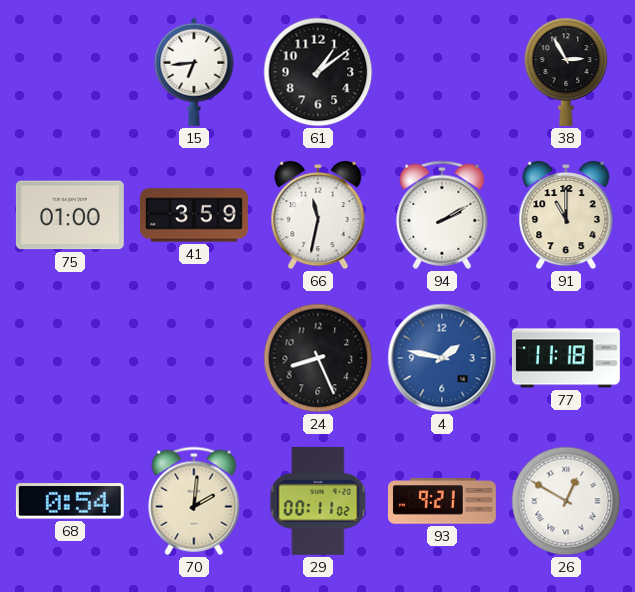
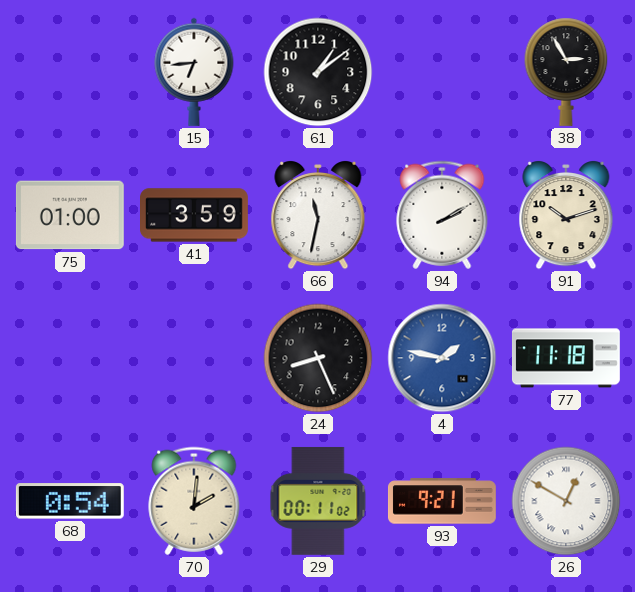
91: 11:00 -> 10:12
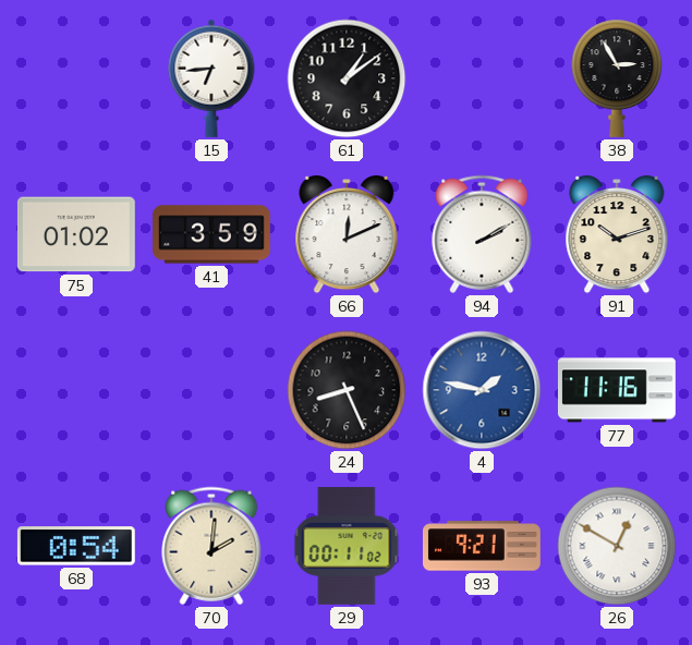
75: 01:00 -> 01:02
66: 11:32 -> 12:11
77: 11:18 -> 11:16
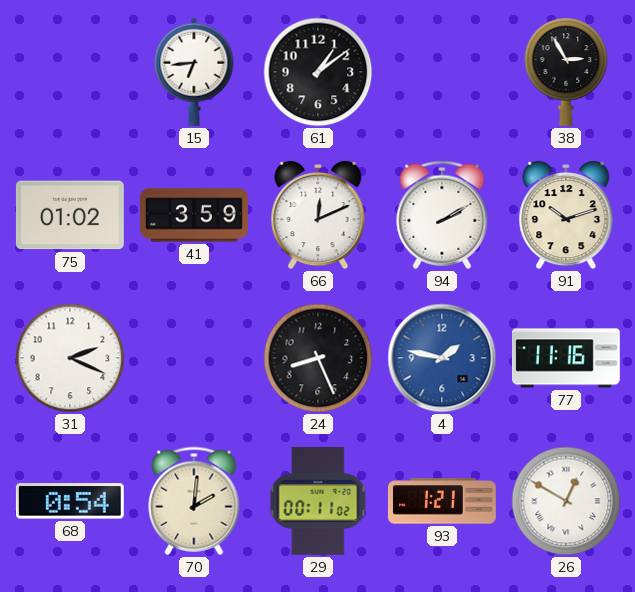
31: none -> 2:19
93: 9:21 -> 1:21
